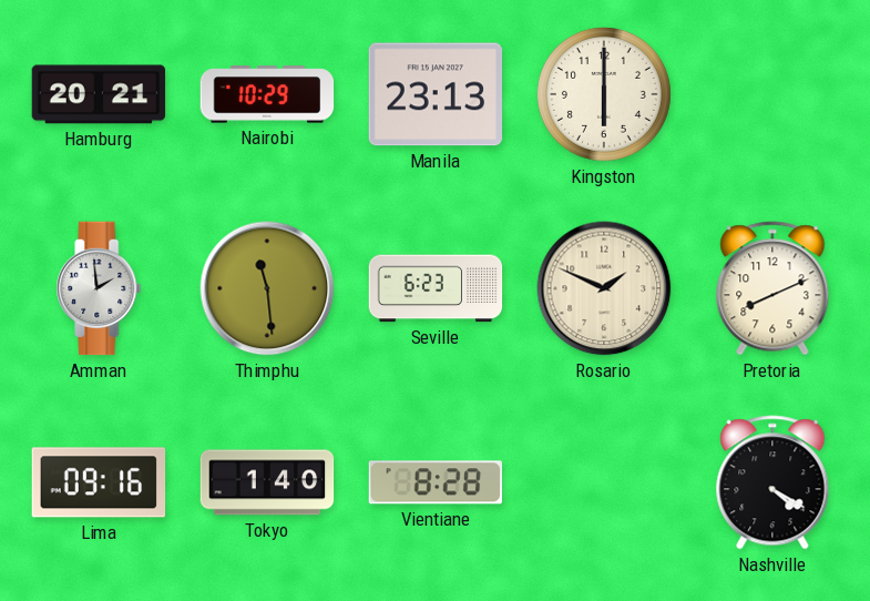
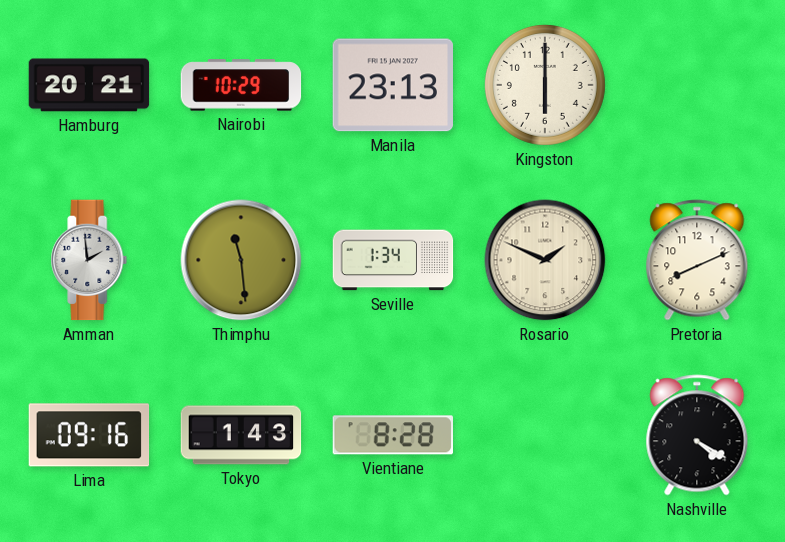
Seville: 6:23 -> 1:34
Tokyo: 1:40 -> 1:43
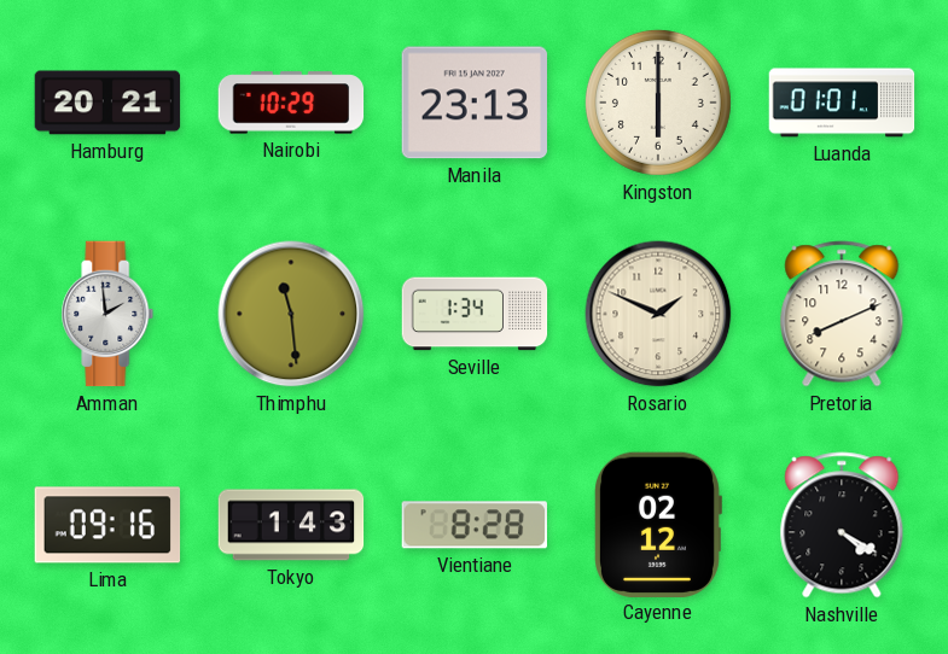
Luanda: none -> 01:01
Cayenne: none -> 02:12
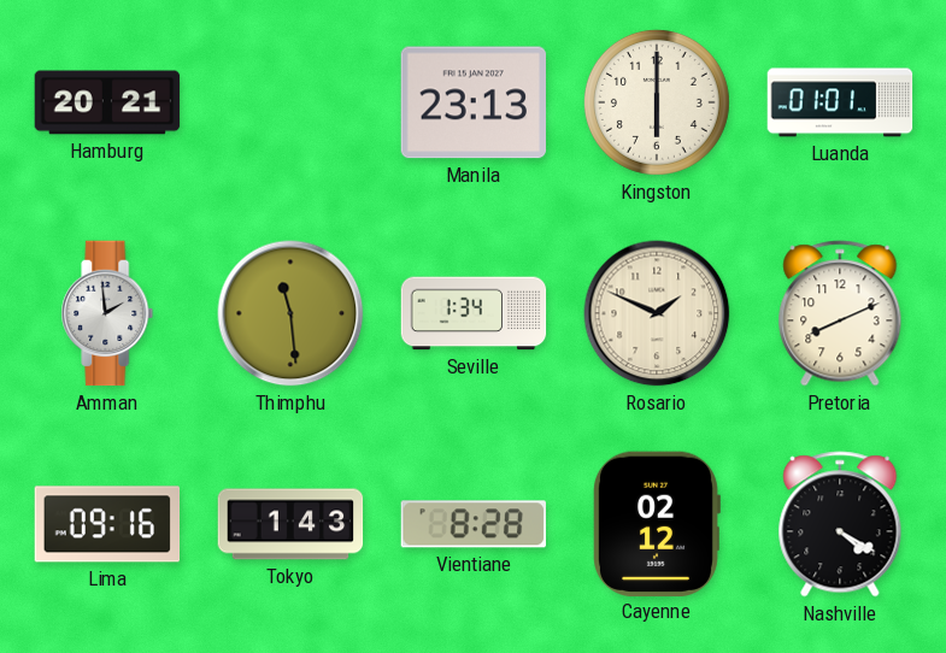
Nairobi: 10:29 -> none
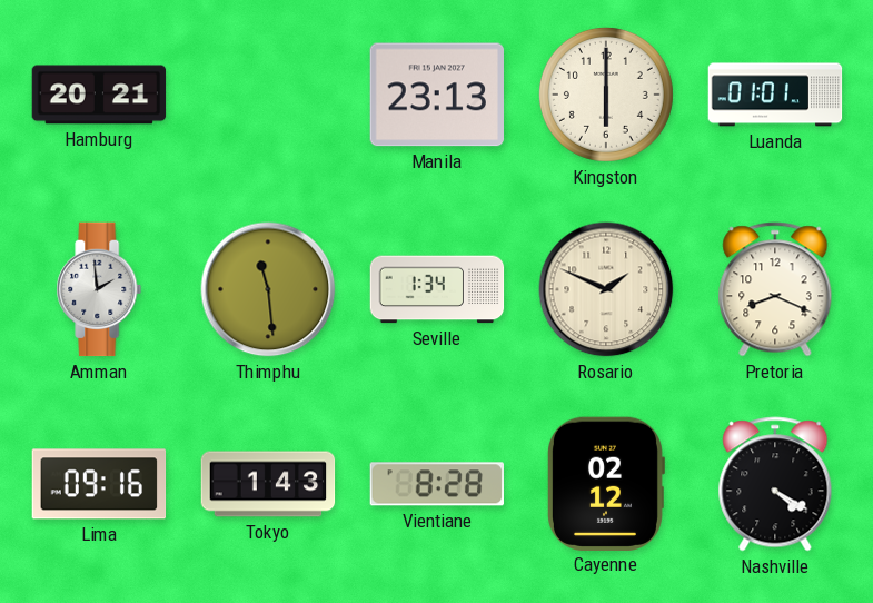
Pretoria: 8:11 -> 8:19
